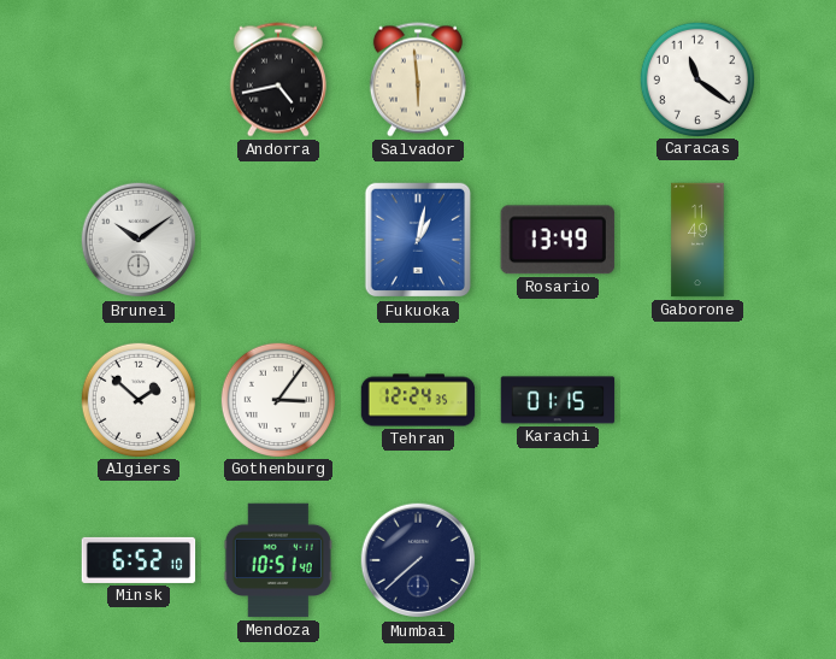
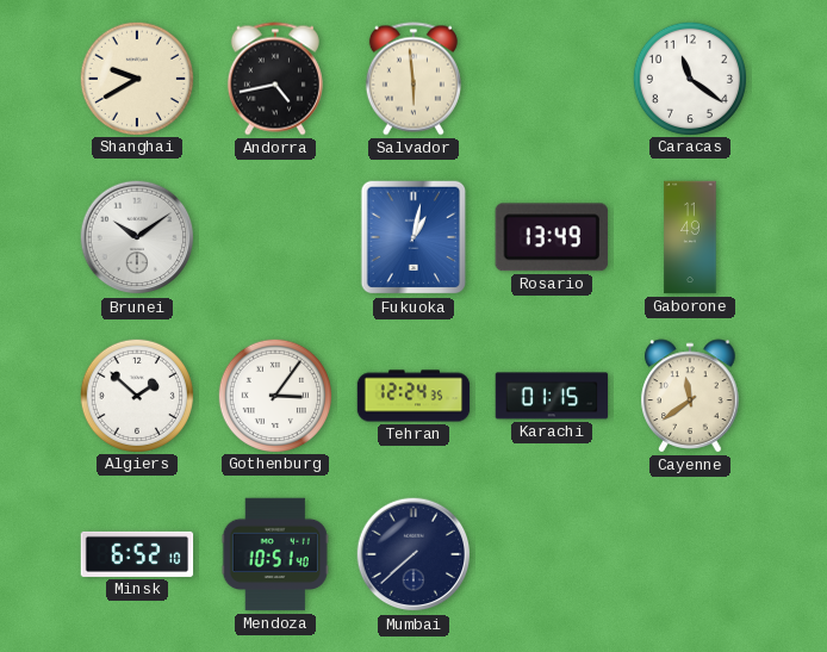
Shanghai: none -> 9:40
Cayenne: none -> 11:39
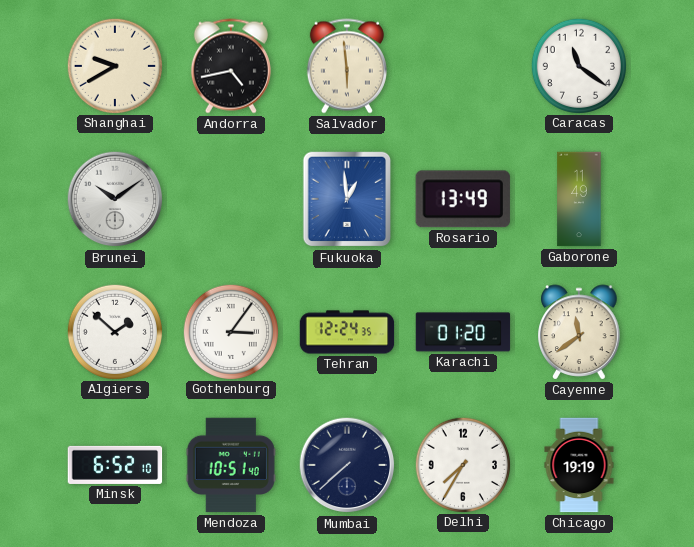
Fukuoka: 1:02 -> 12:59
Karachi: 01:15 -> 01:20
Delhi: none -> 7:35
Chicago: none -> 19:19
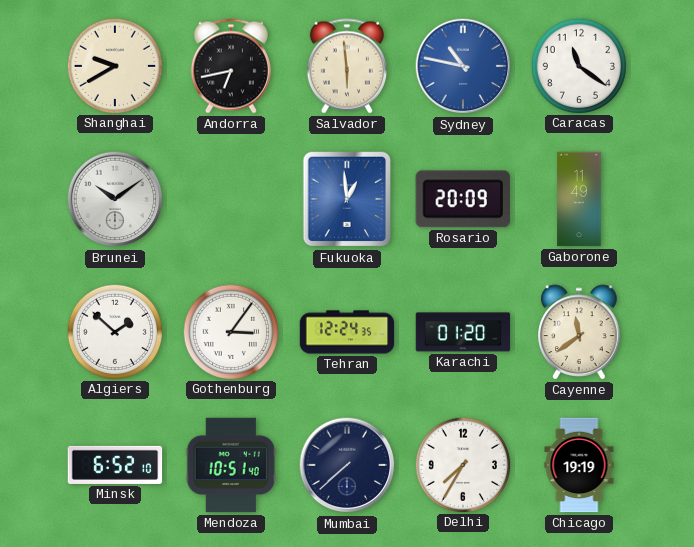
Andorra: 4:43 -> 6:43
Sydney: none -> 10:47
Rosario: 13:49 -> 20:09
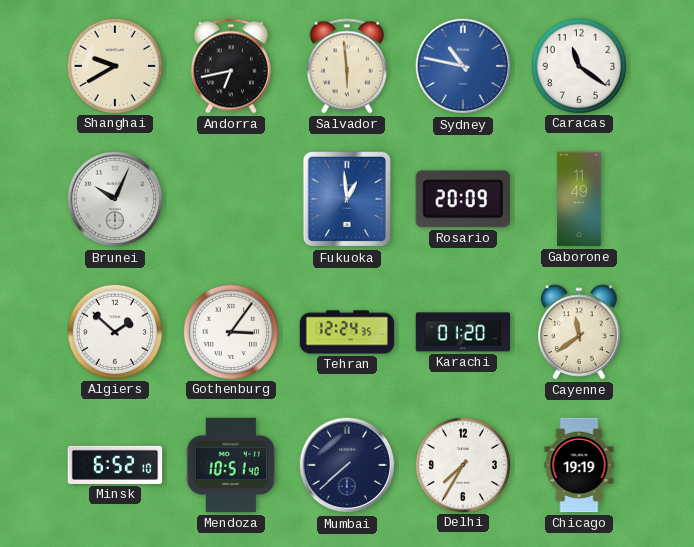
Brunei: 10:09 -> 10:04
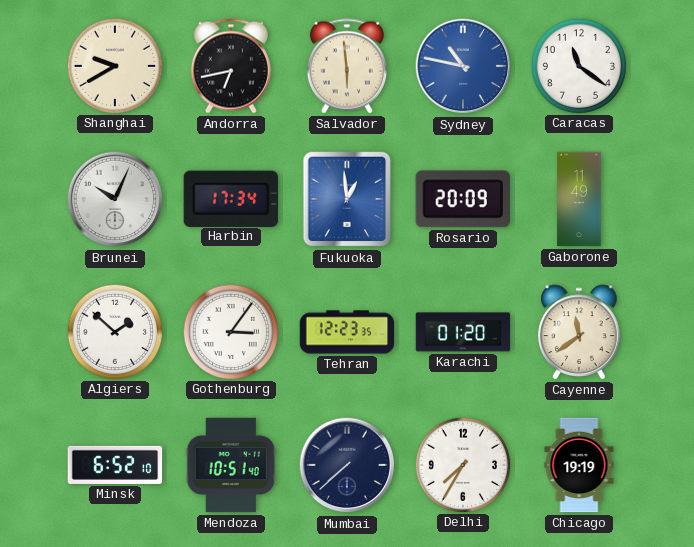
Harbin: none -> 17:34
Tehran: 12:24 -> 12:23
